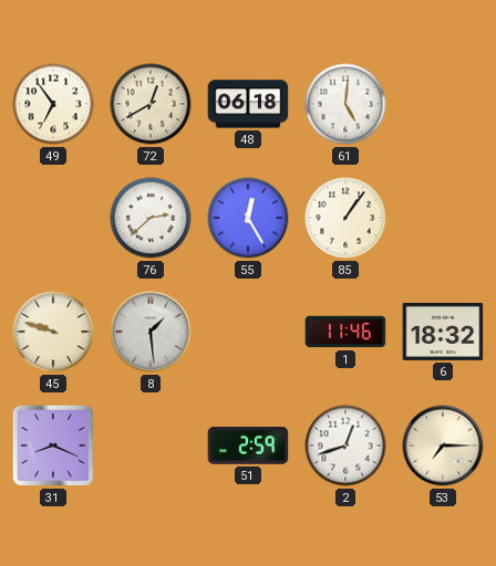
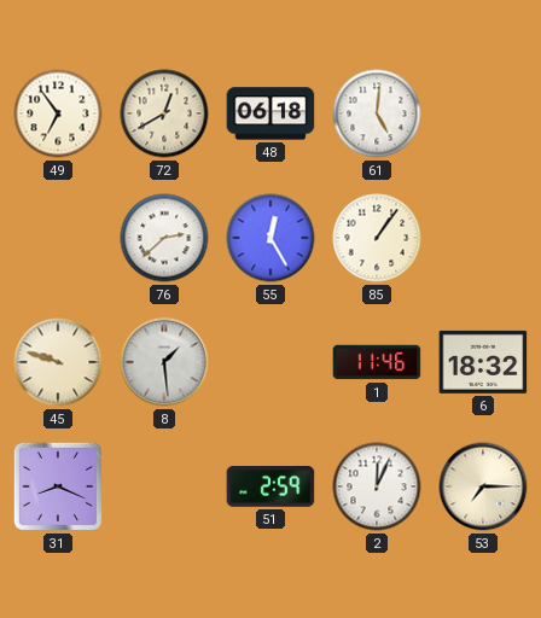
2: 12:42 -> 12:04
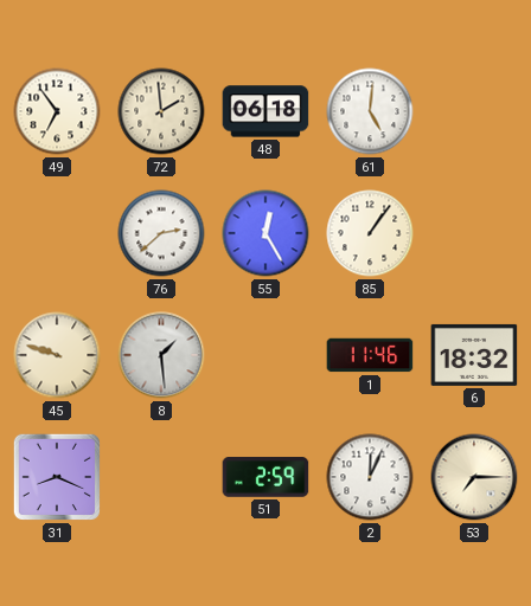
72: 12:40 -> 1:59
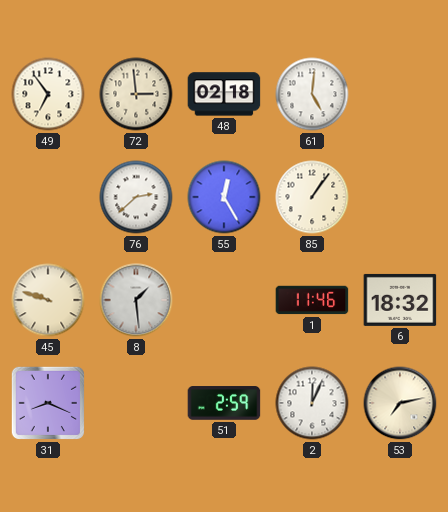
72: 1:59 -> 2:59
48: 06:18 -> 02:18
53: 7:15 -> 7:13
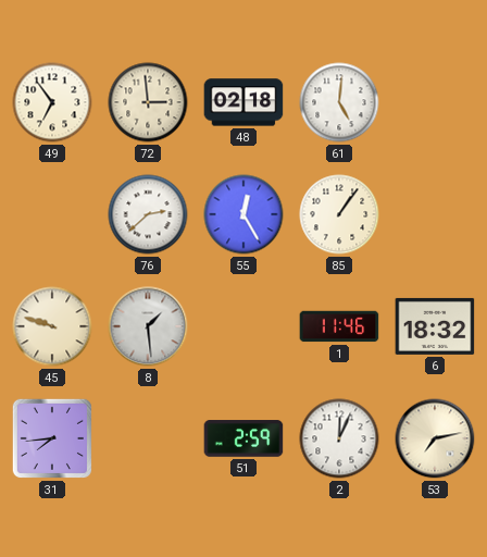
31: 8:19 -> 7:44
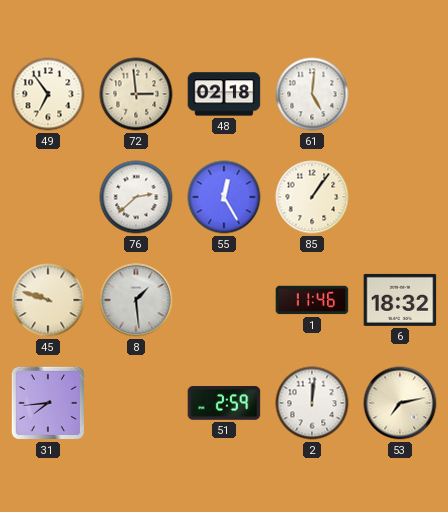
2: 12:04 -> 12:01
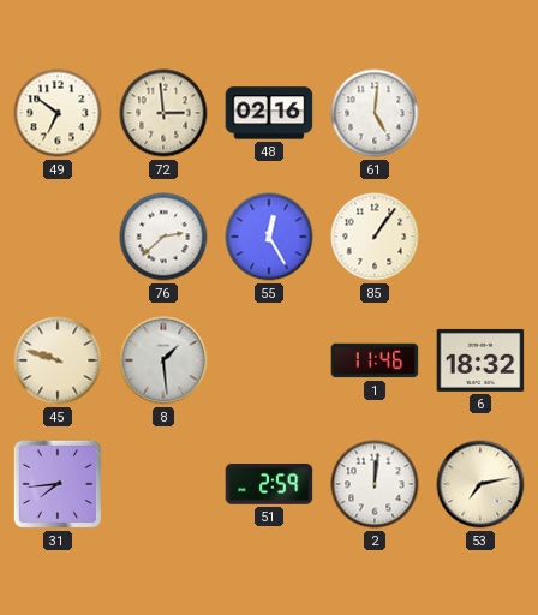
49: 6:54 -> 6:51
48: 02:18 -> 02:16
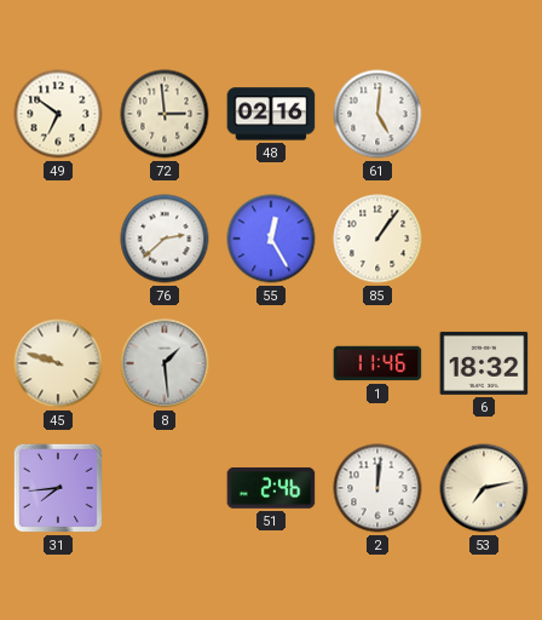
51: 2:59 -> 2:46
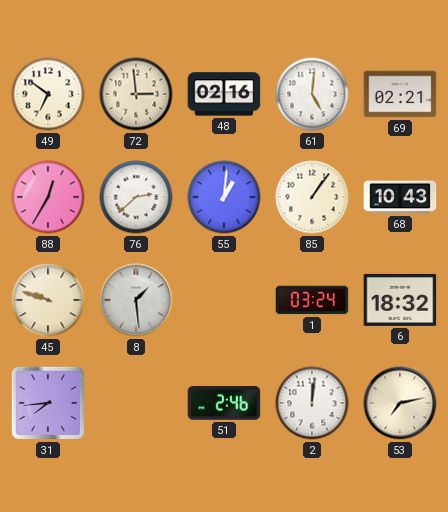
69: none -> 02:21
88: none -> 12:35
55: 12:25 -> 1:01
68: none -> 10:43
1: 11:46 -> 03:24
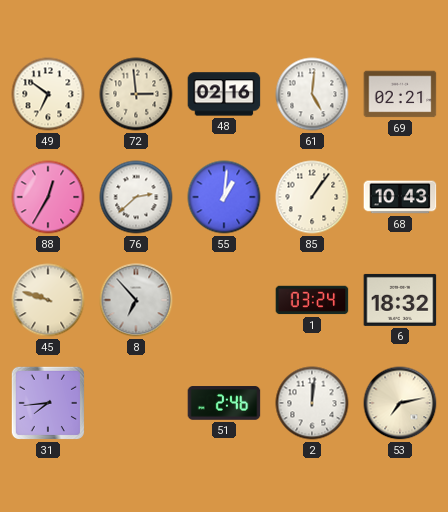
8: 1:29 -> 6:53
